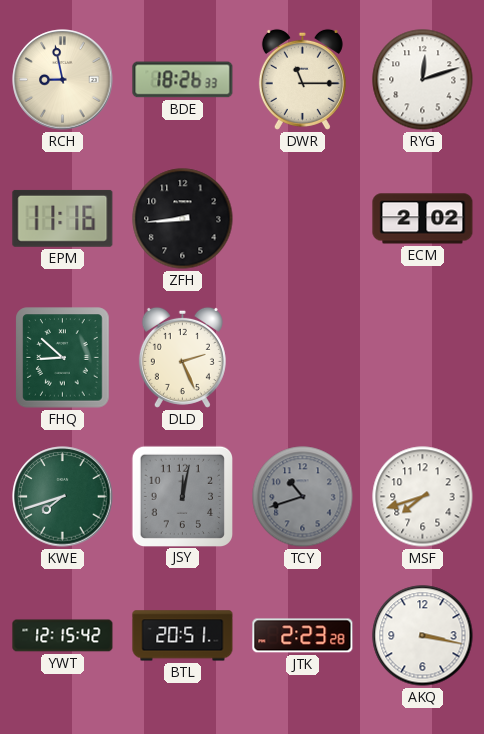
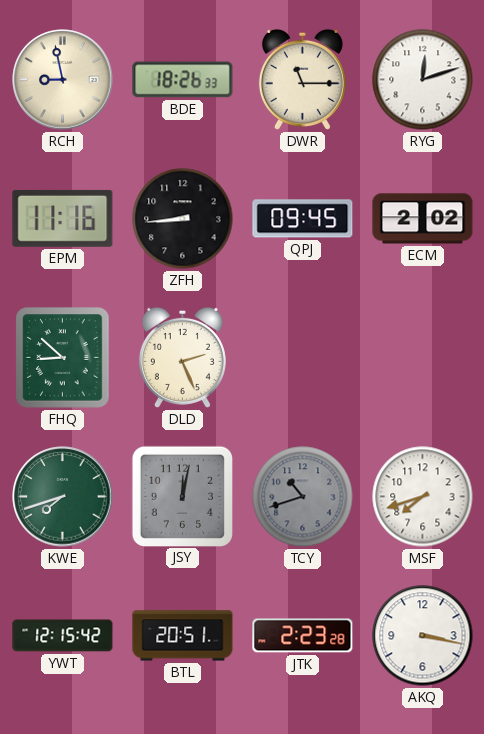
QPJ: none -> 09:45
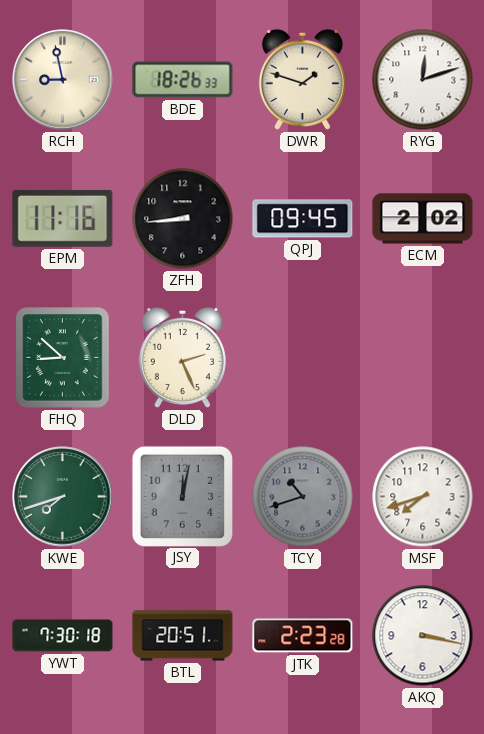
DWR: 11:15 -> 1:48
YWT: 12:15 -> 7:30
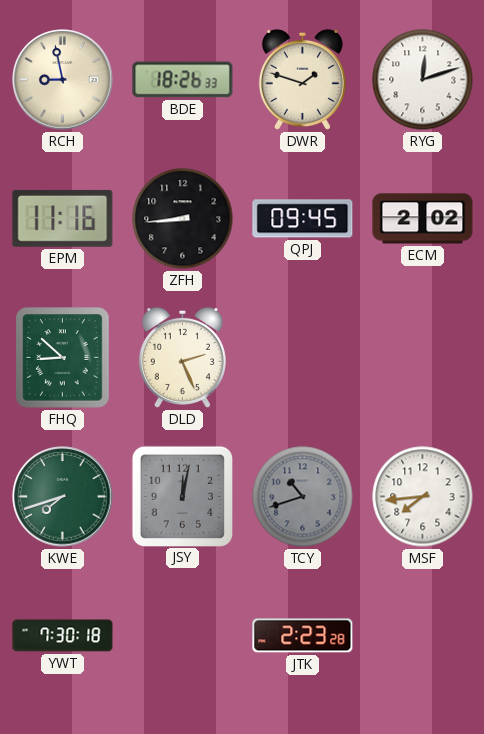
MSF: 7:42 -> 7:44
BTL: 20:51 -> none
AKQ: 3:17 -> none
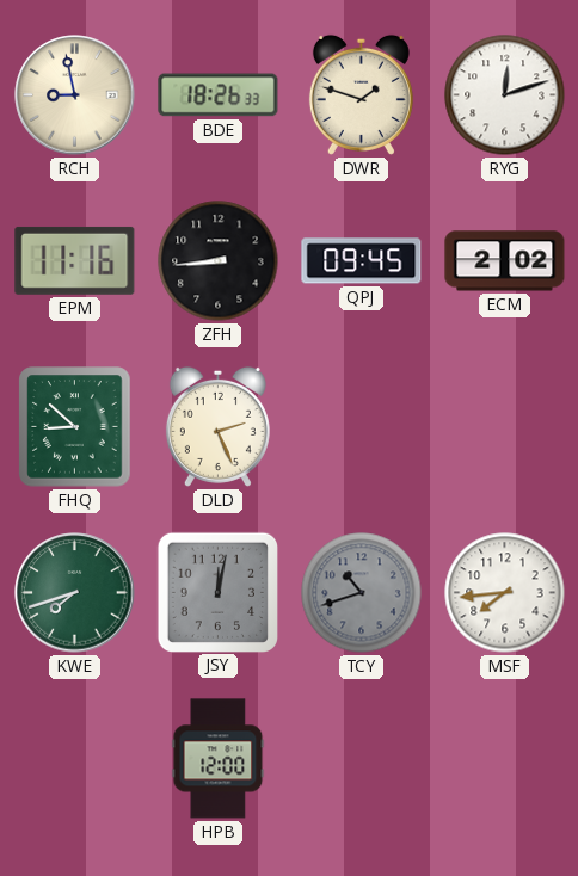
YWT: 7:30 -> none
HPB: none -> 12:00
JTK: 2:23 -> none
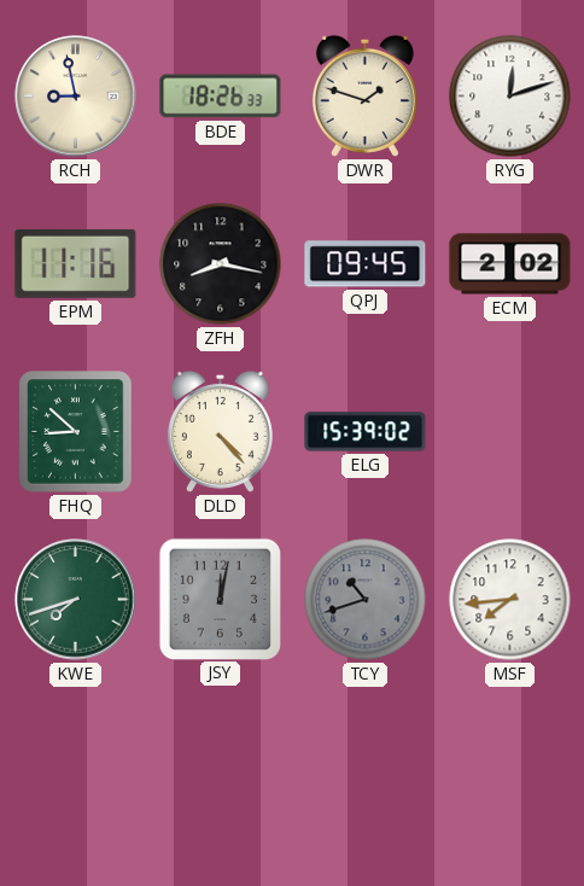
ZFH: 8:44 -> 8:17
DLD: 2:26 -> 4:23
ELG: none -> 15:39
HPB: 12:00 -> none
